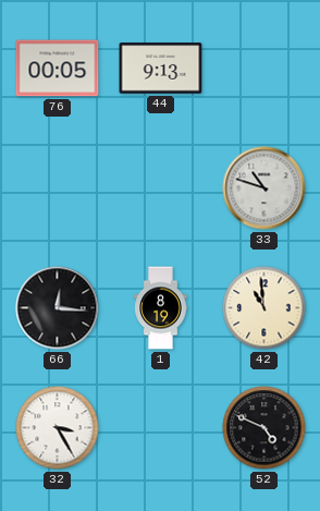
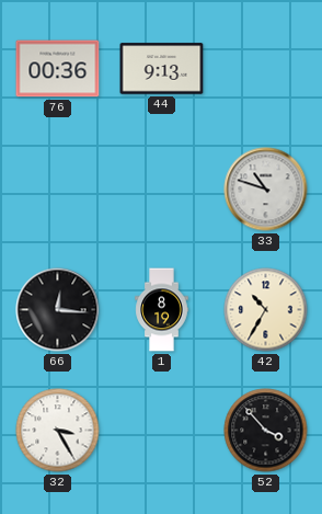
76: 00:05 -> 00:36
42: 10:59 -> 10:35
52: 4:49 -> 3:53
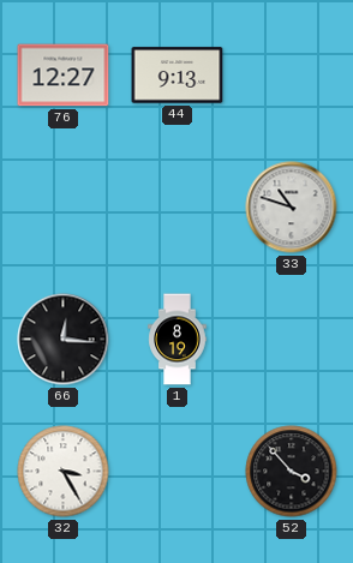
76: 00:36 -> 12:27
42: 10:35 -> none
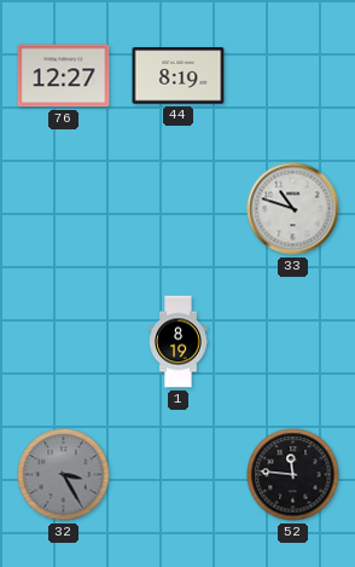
44: 9:13 -> 8:19
66: 12:16 -> none
32 dial: white -> grey
52: 3:53 -> 11:46
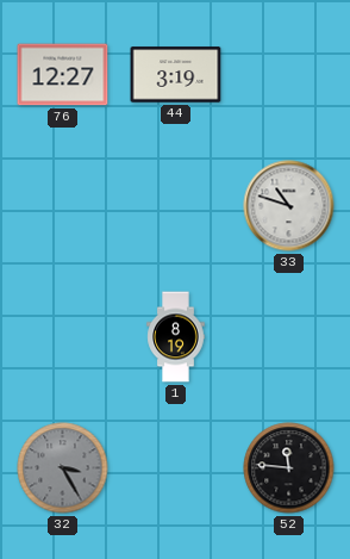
44: 8:19 -> 3:19
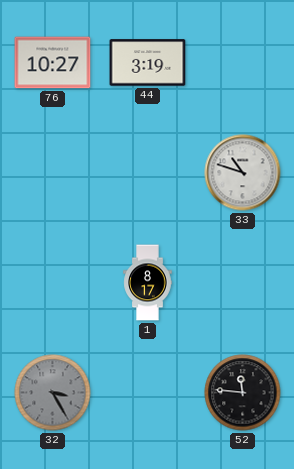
76: 12:27 -> 10:27
1: 8:19 -> 8:17
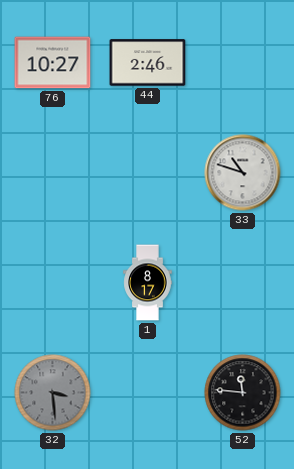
44: 3:19 -> 2:46
32: 3:25 -> 3:29
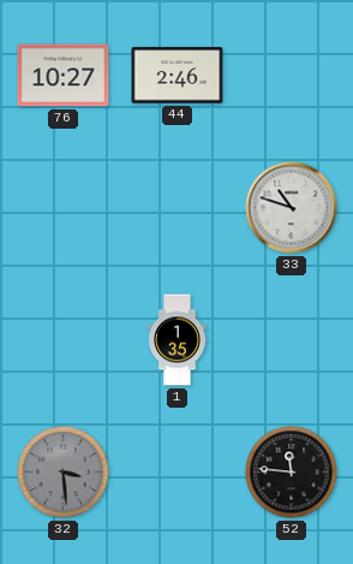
1: 8:17 -> 1:35
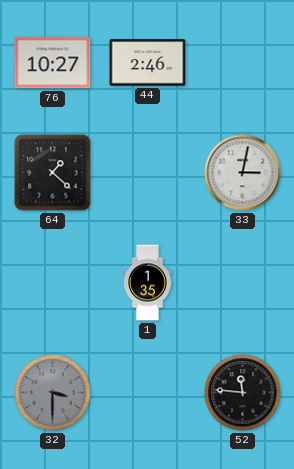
64: none -> 1:22
33: 10:48 -> 3:02
32: 3:29 -> 3:30
